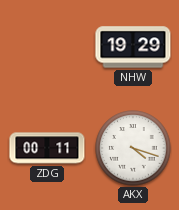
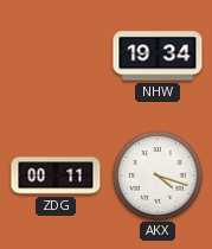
NHW: 19:29 -> 19:34
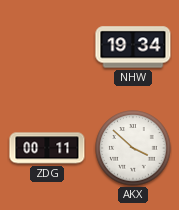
AKX: 4:18 -> 3:52
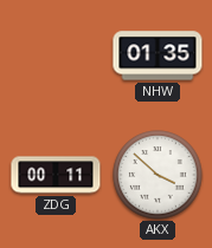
NHW: 19:34 -> 01:35
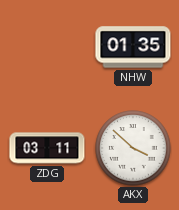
ZDG: 00:11 -> 03:11
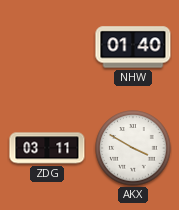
NHW: 01:35 -> 01:40
AKX: 3:52 -> 3:50
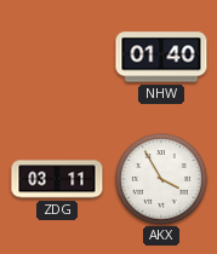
AKX: 3:50 -> 3:55
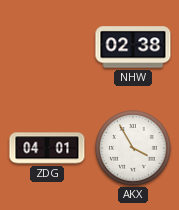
NHW: 01:40 -> 02:38
ZDG: 03:11 -> 04:01
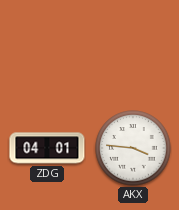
NHW: 02:38 -> none
AKX: 3:55 -> 3:46
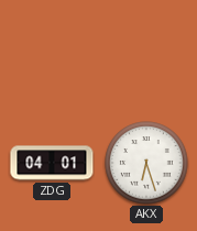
AKX: 3:46 -> 6:27
